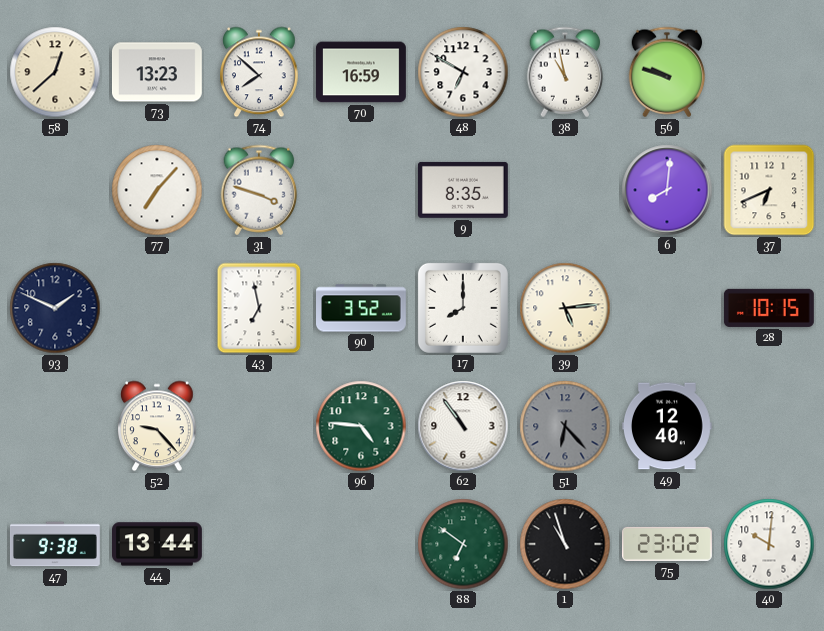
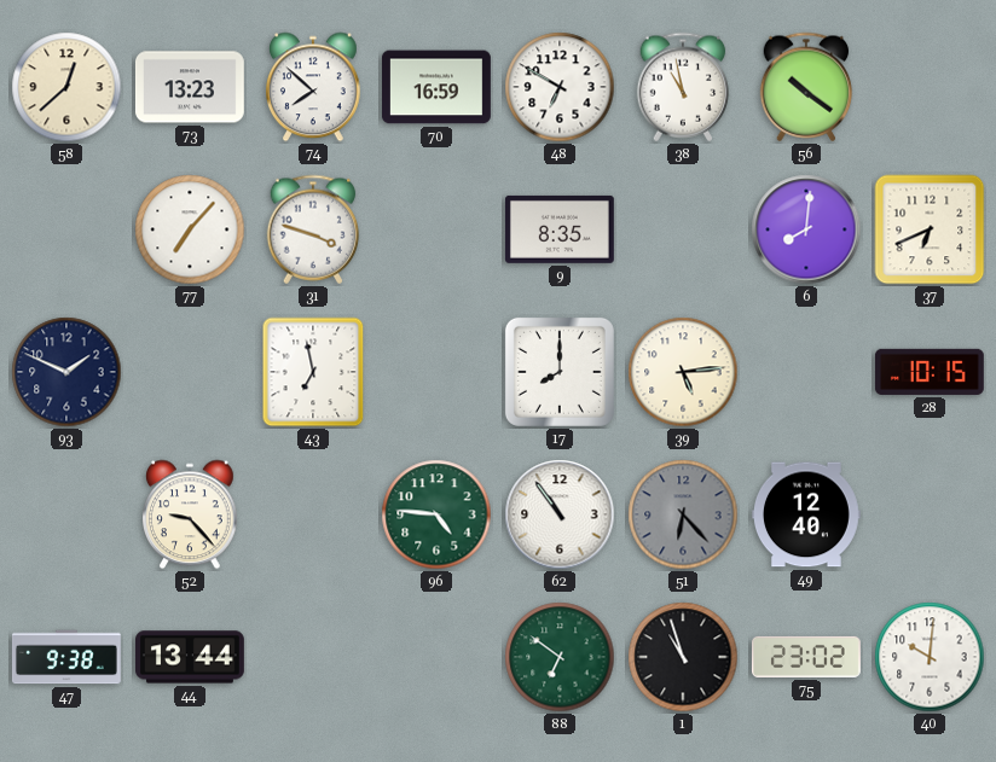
56: 9:48 -> 10:21
90: 3:52 -> none
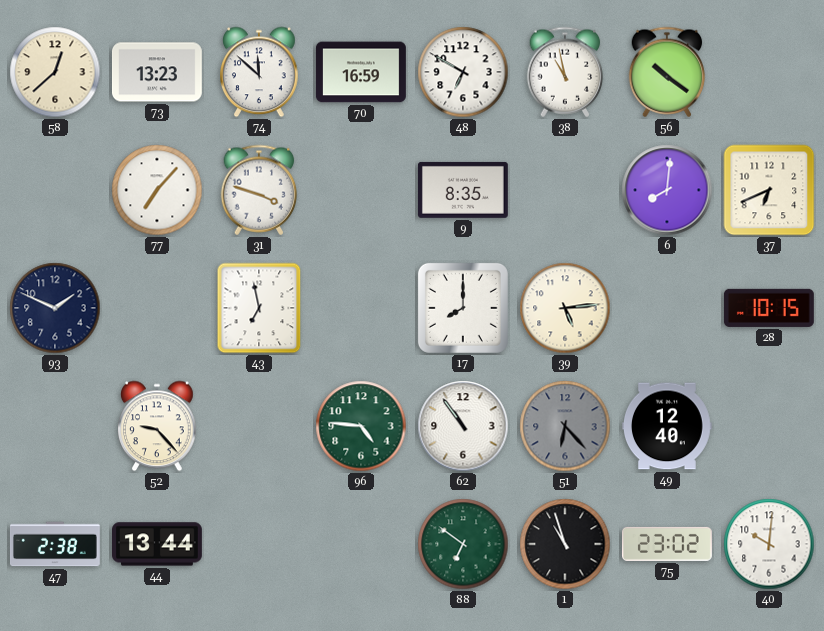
74: 7:52 -> 11:52
47: 9:38 -> 2:38
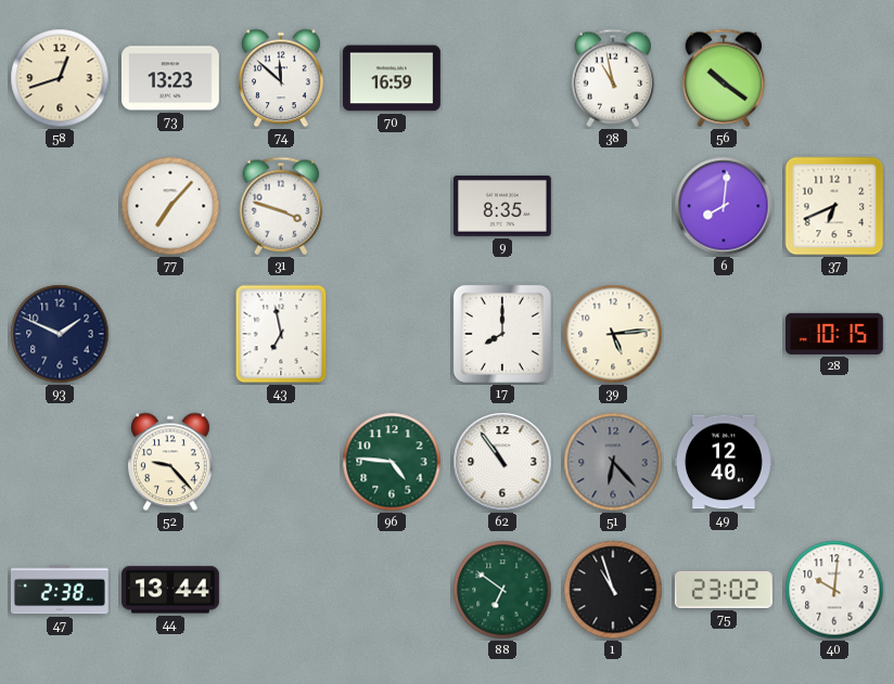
58: 12:38 -> 12:42
48: 6:50 -> none
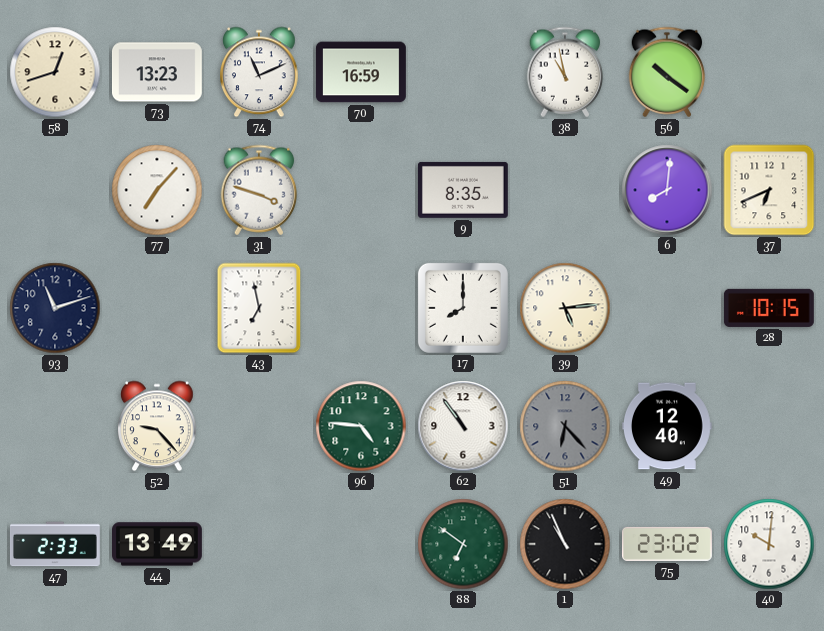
74: 11:52 -> 11:11
93: 1:49 -> 11:12
47: 2:38 -> 2:33
44: 13:44 -> 13:49
1: 10:57 -> 10:56
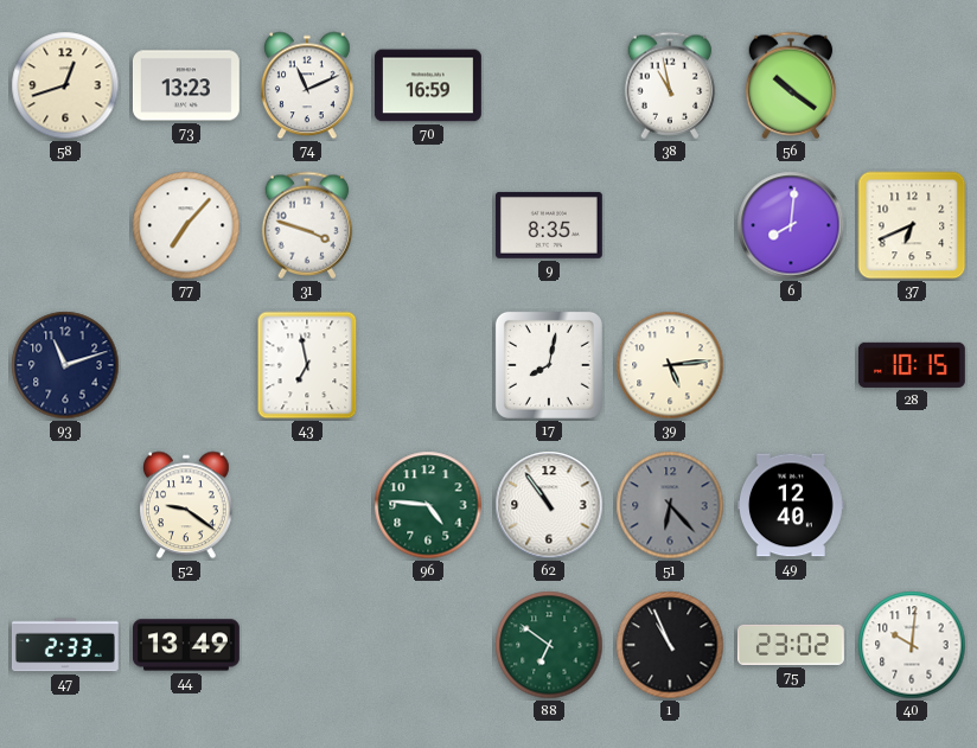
17: 8:00 -> 8:02
52: 9:23 -> 9:21
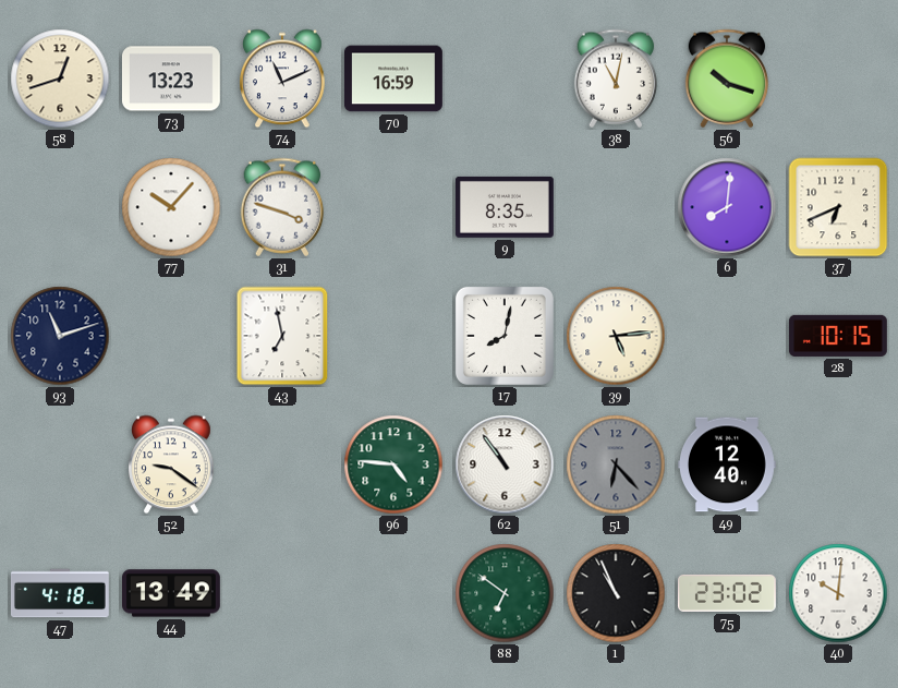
38: 10:58 -> 11:02
56: 10:21 -> 10:18
77: 7:07 -> 10:07
47: 2:33 -> 4:18
